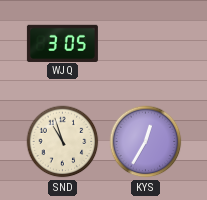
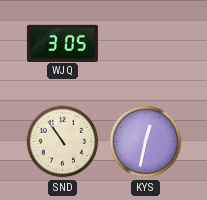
SND: 10:57 -> 10:54
KYS: 12:35 -> 12:32
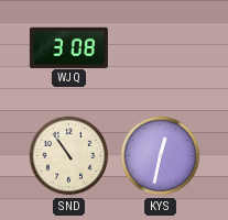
WJQ: 3:05 -> 3:08
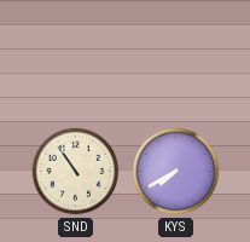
WJQ: 3:08 -> none
KYS: 12:32 -> 7:40
